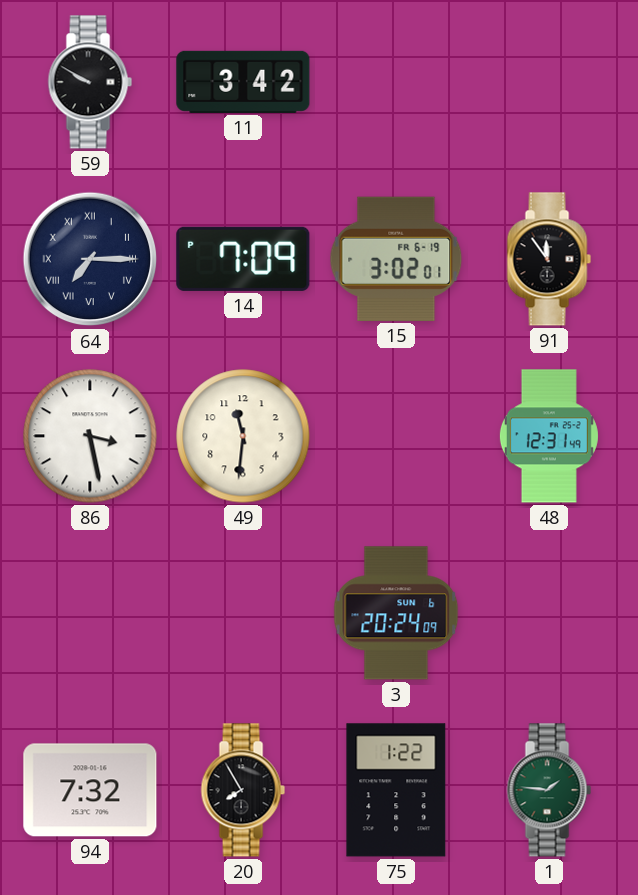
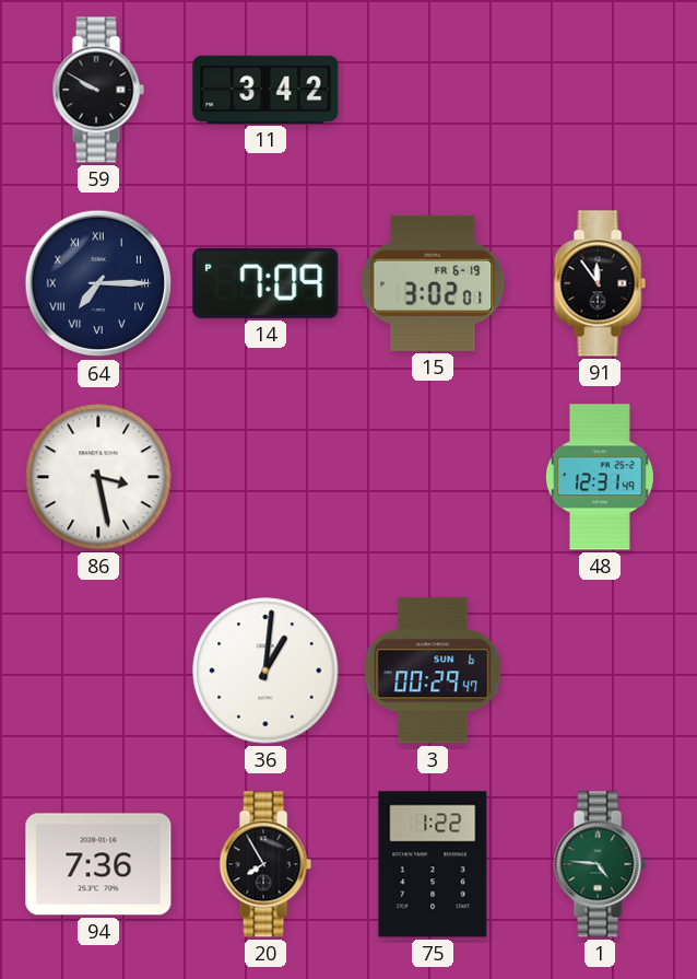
49: 11:31 -> none
36: none -> 1:01
3: 20:24 -> 00:29
94: 7:32 -> 7:36
1: 1:46 -> 4:46
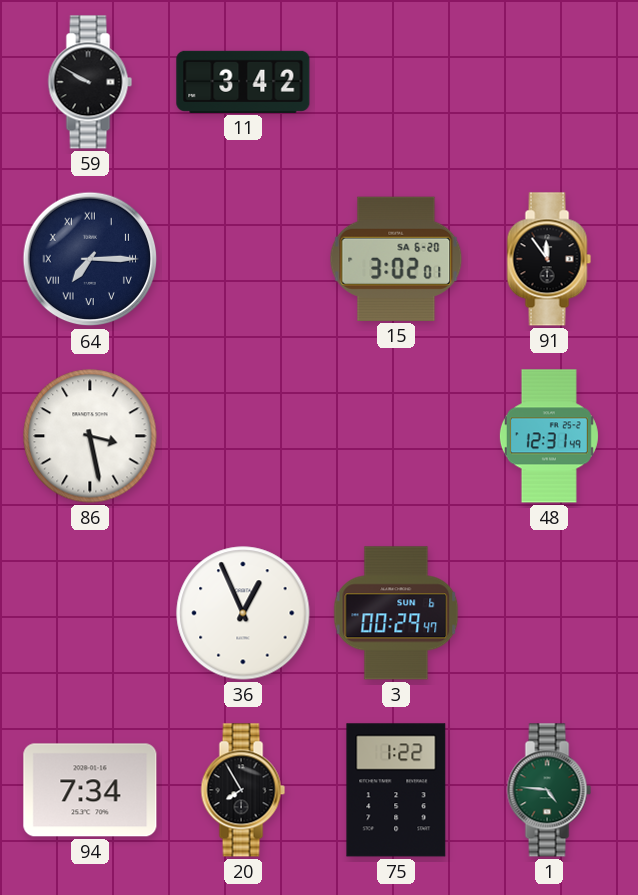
14: 7:09 -> none
15 date: FR 6-19 -> SA 6-20
36: 1:01 -> 12:56
94: 7:36 -> 7:34
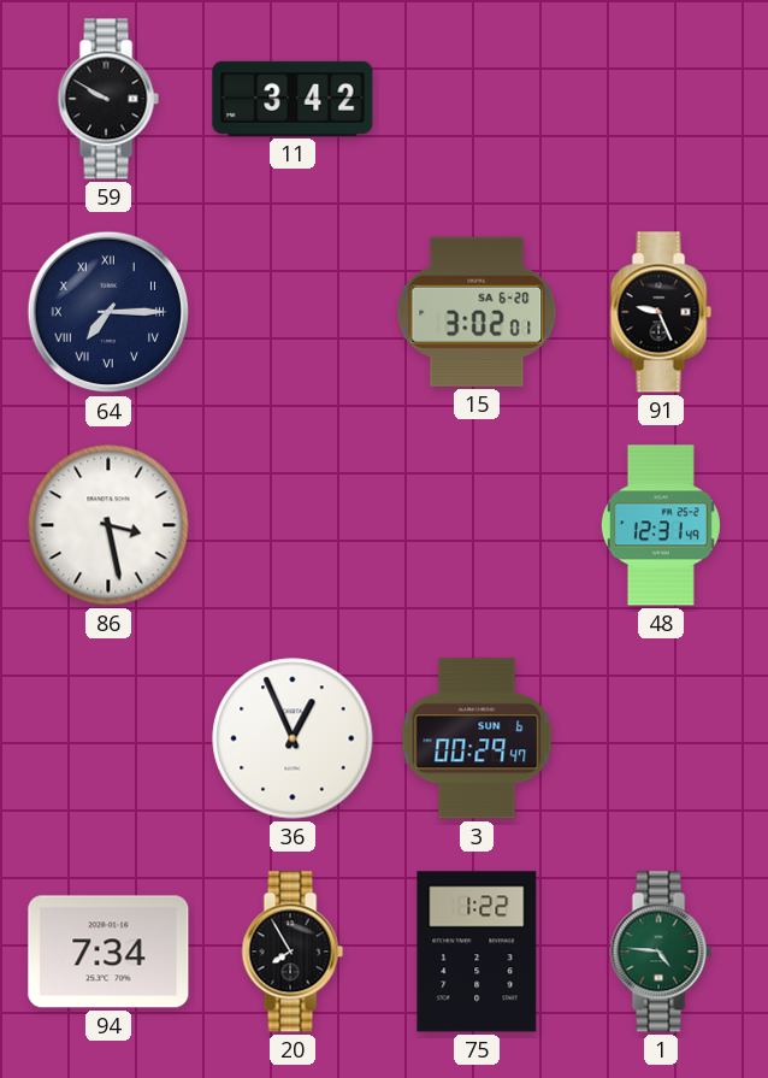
91: 11:54 -> 9:26
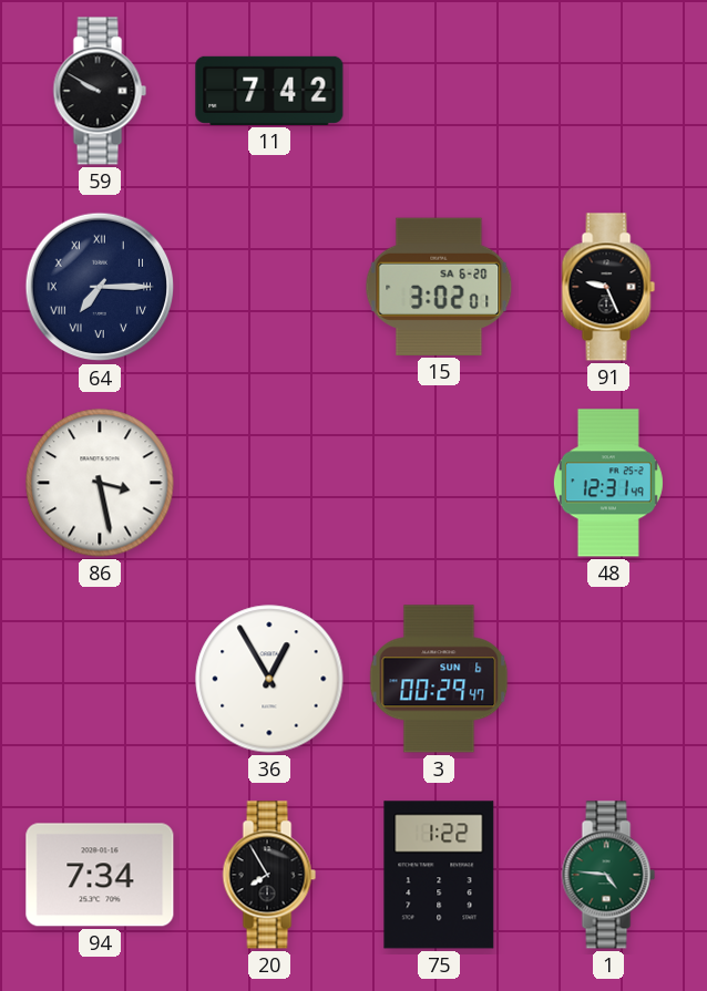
11: 3:42 -> 7:42
36: 12:56 -> 12:55
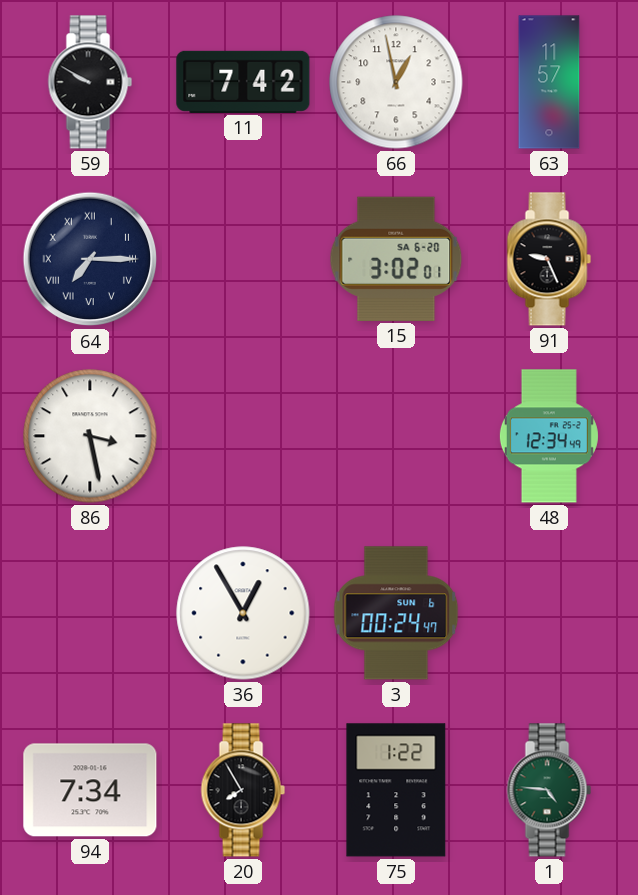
66: none -> 12:58
63: none -> 11:57
48: 12:31 -> 12:34
3: 00:29 -> 00:24
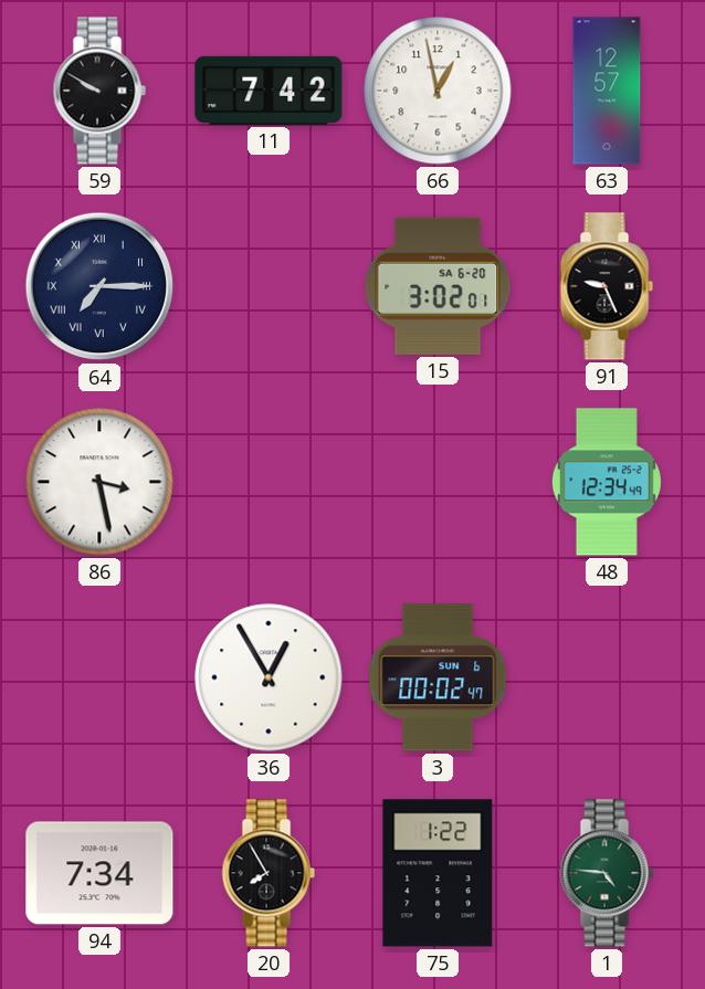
63: 11:57 -> 12:57
3: 00:24 -> 00:02
